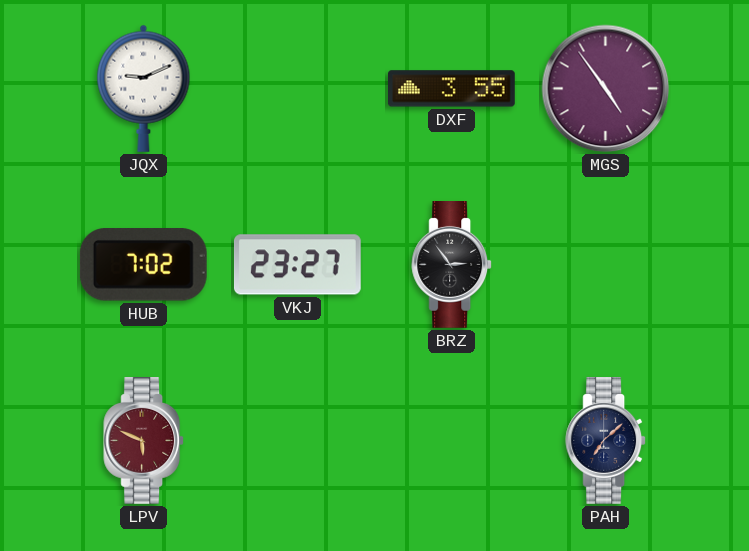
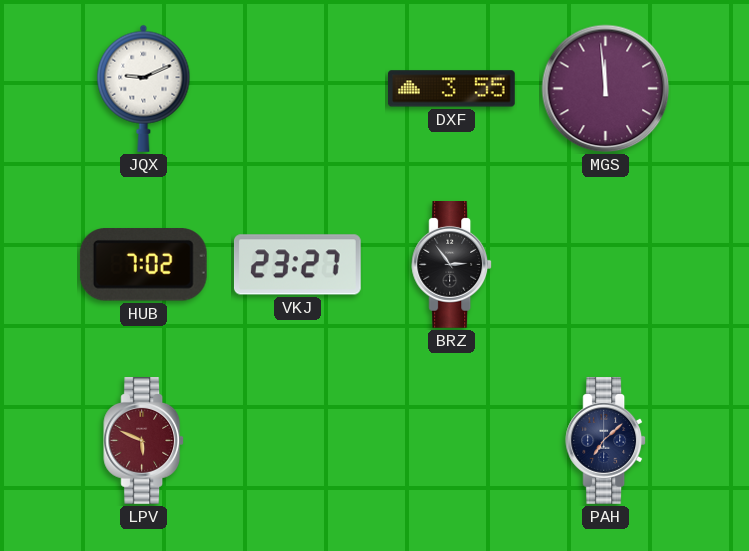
MGS: 4:54 -> 11:59
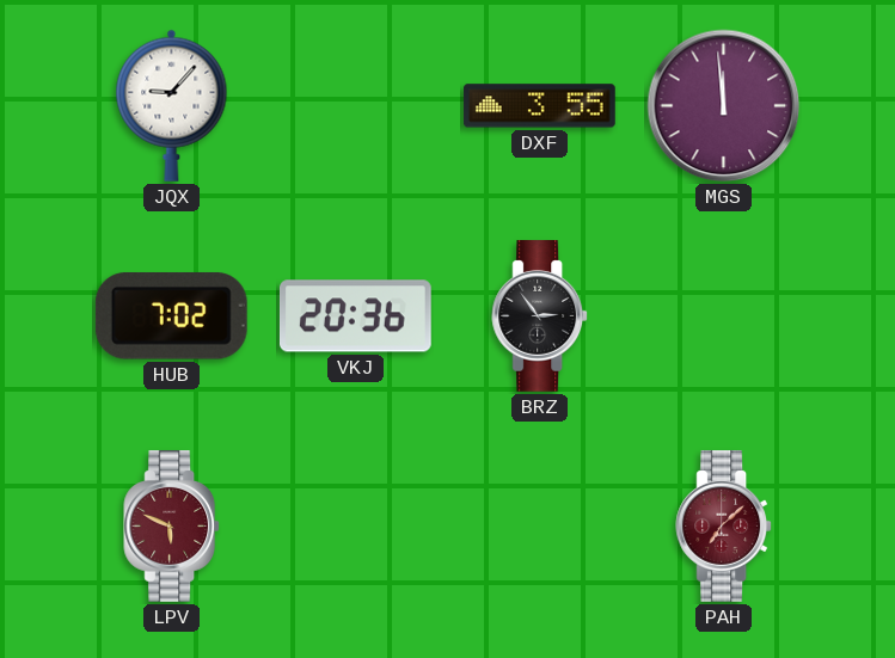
JQX: 9:11 -> 9:07
VKJ: 23:27 -> 20:36
PAH dial: navy -> burgundy
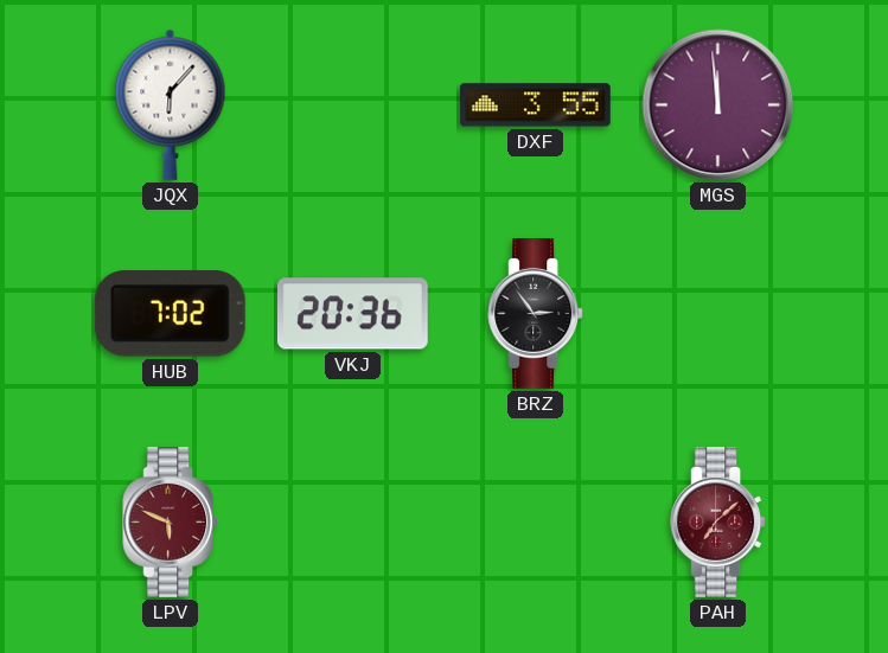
JQX: 9:07 -> 6:07
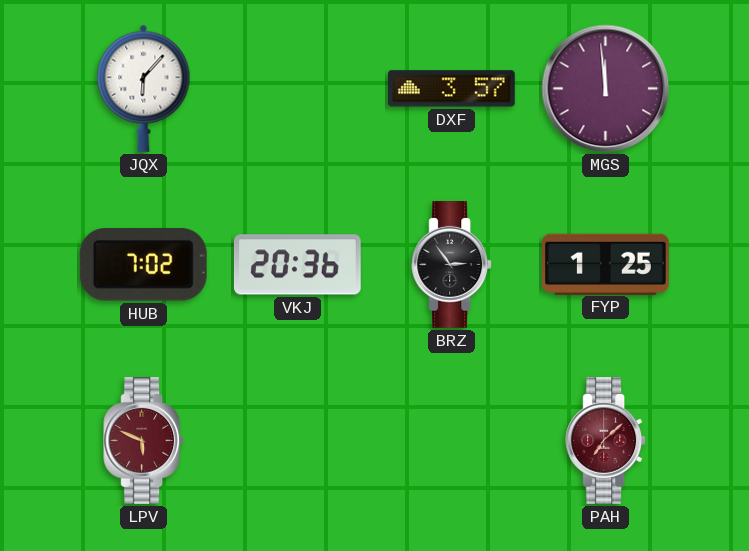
DXF: 3:55 -> 3:57
FYP: none -> 1:25
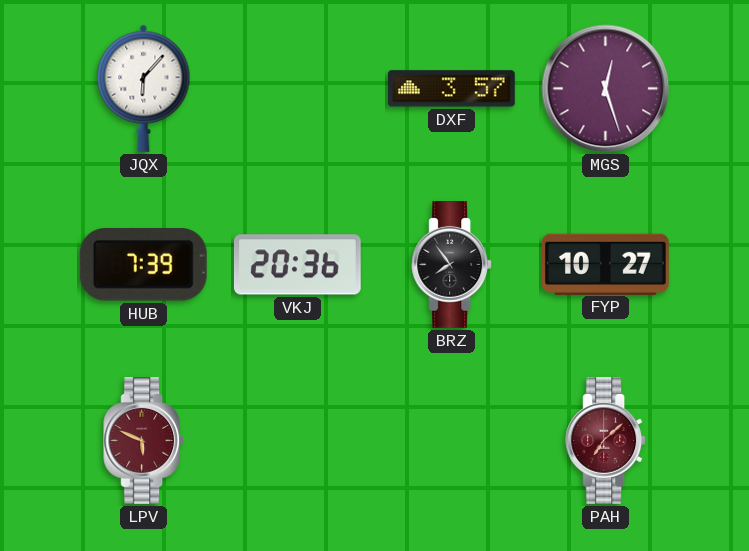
MGS: 11:59 -> 12:27
HUB: 7:02 -> 7:39
BRZ: 2:54 -> 7:54
FYP: 1:25 -> 10:27
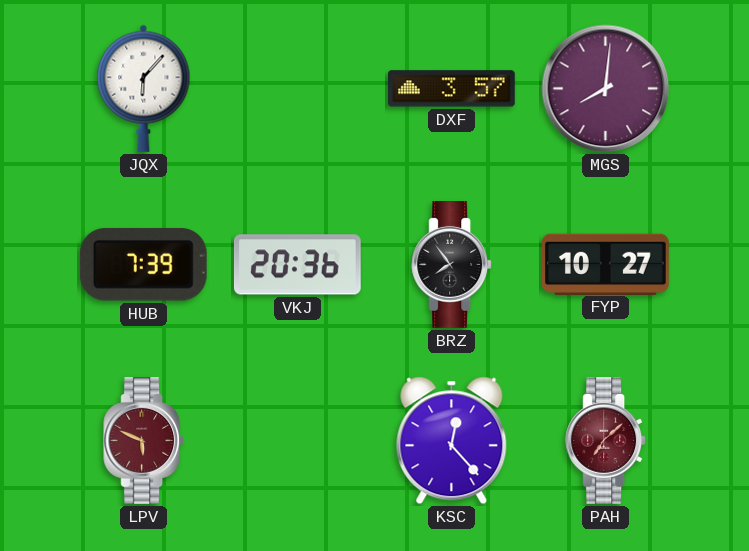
MGS: 12:27 -> 8:01
KSC: none -> 12:23
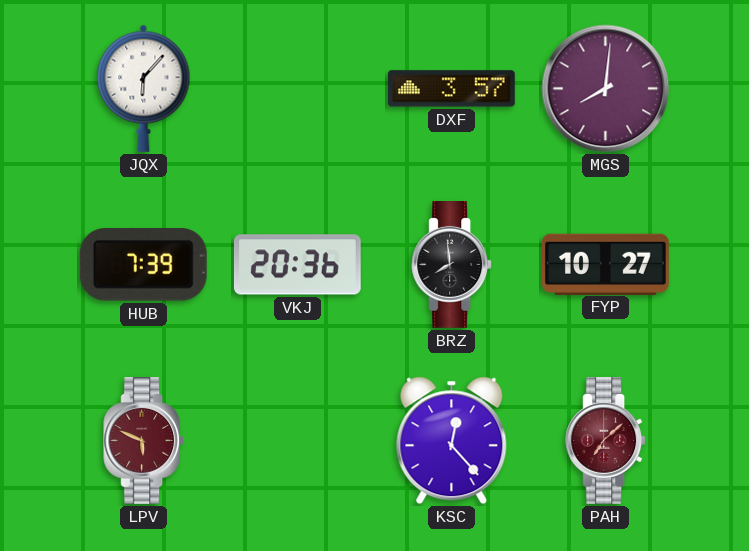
BRZ: 7:54 -> 7:59
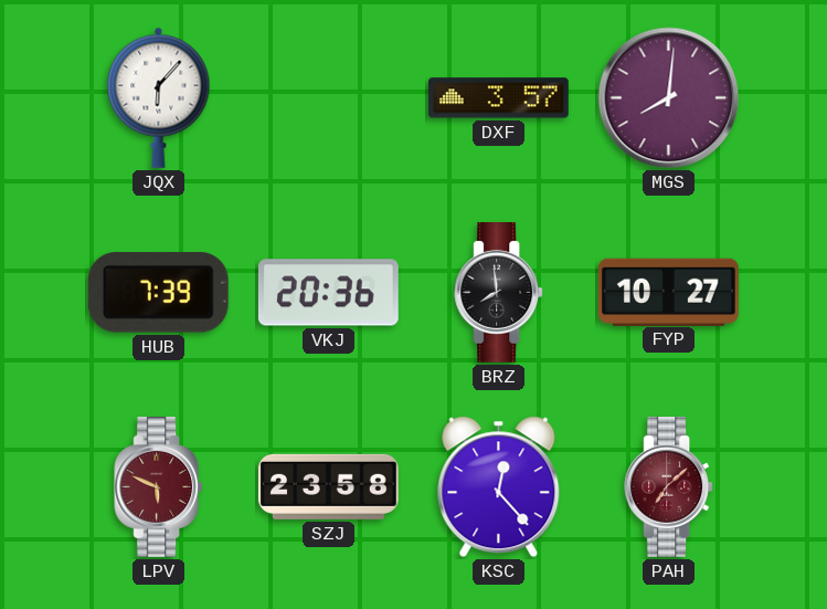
SZJ: none -> 23:58
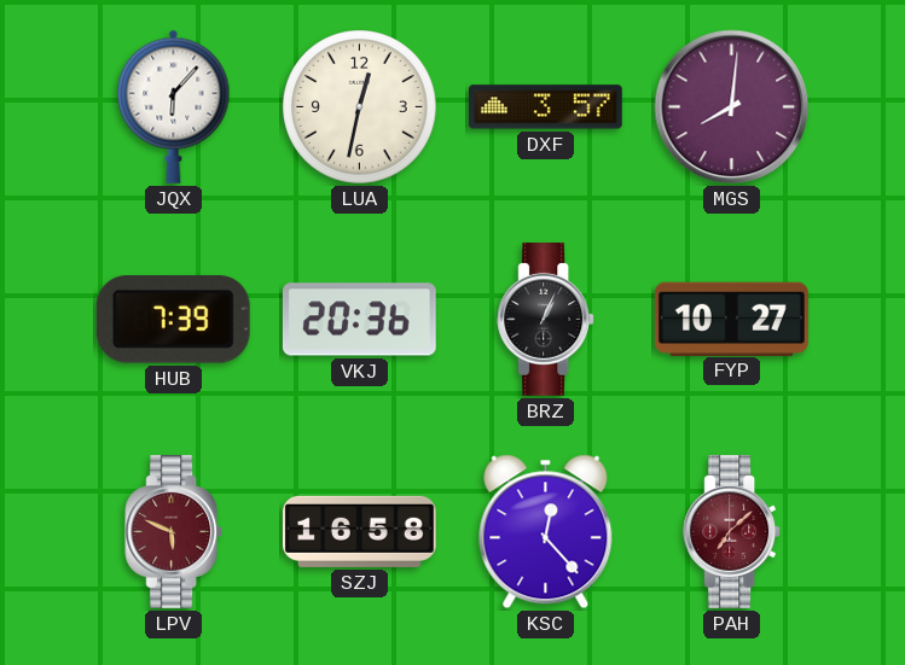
LUA: none -> 12:32
BRZ: 7:59 -> 1:04
SZJ: 23:58 -> 16:58
